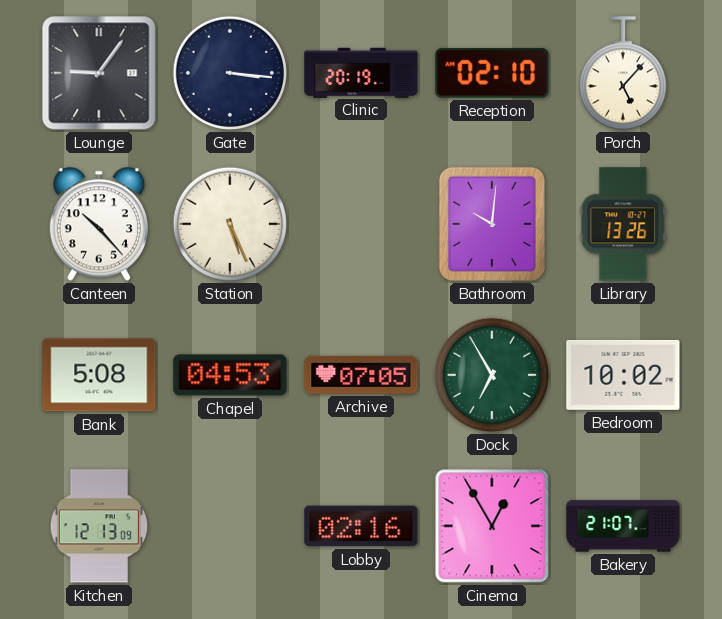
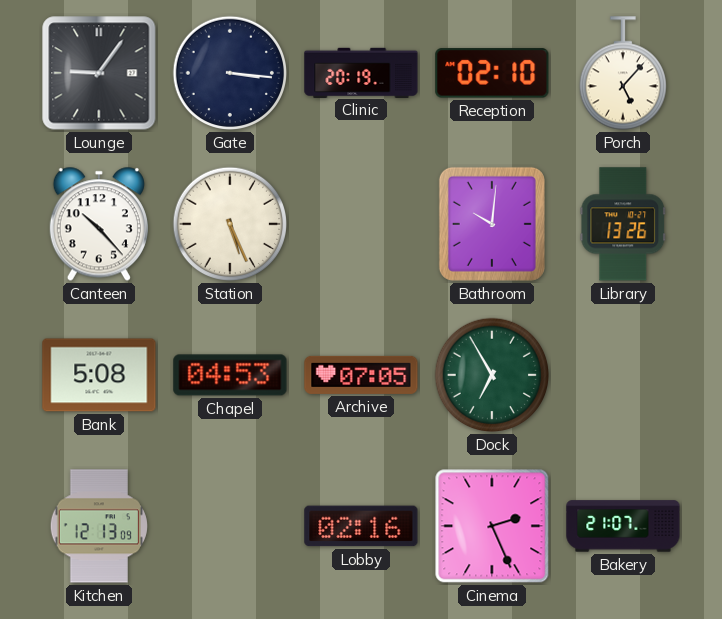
Bedroom: 10:02 -> none
Cinema: 12:55 -> 2:26
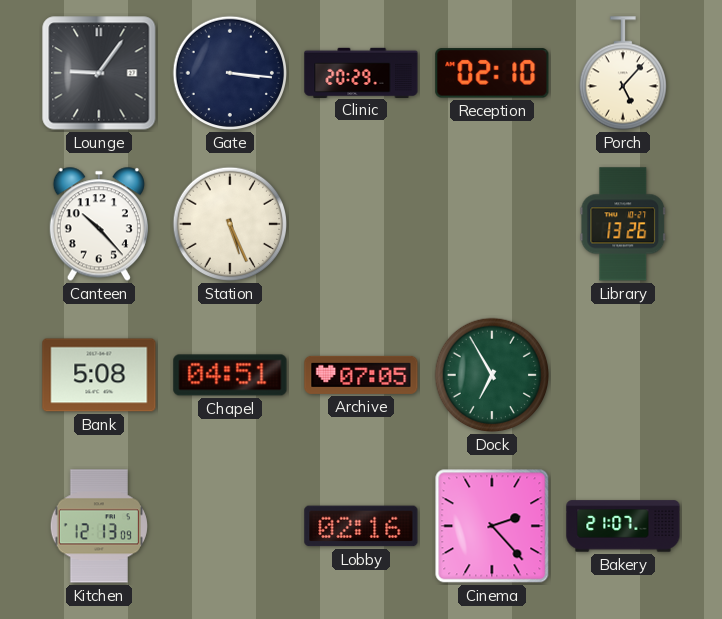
Clinic: 20:19 -> 20:29
Bathroom: 10:01 -> none
Chapel: 04:53 -> 04:51
Cinema: 2:26 -> 2:23
